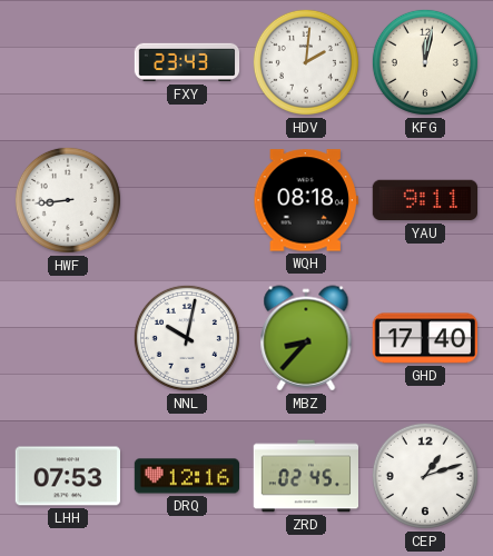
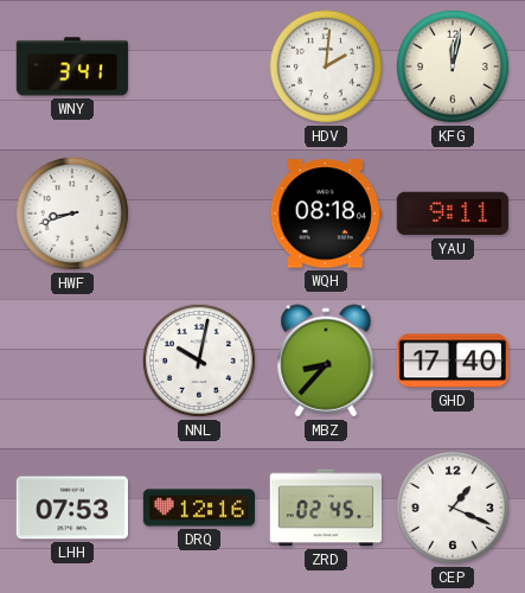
WNY: none -> 3:41
FXY: 23:43 -> none
HWF: 8:44 -> 8:42
CEP: 1:12 -> 1:19
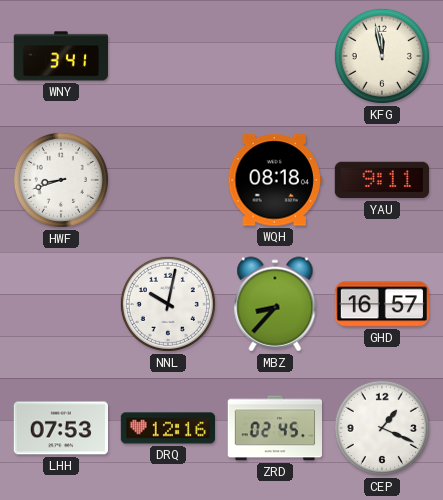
HDV: 2:01 -> none
KFG: 12:02 -> 11:58
GHD: 17:40 -> 16:57
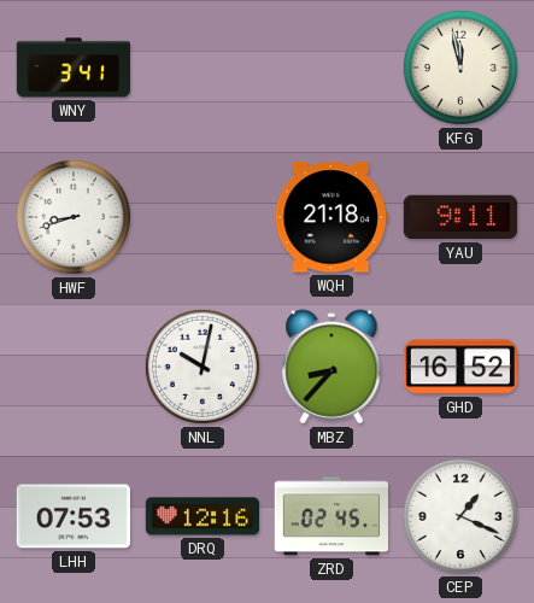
WQH: 08:18 -> 21:18
GHD: 16:57 -> 16:52
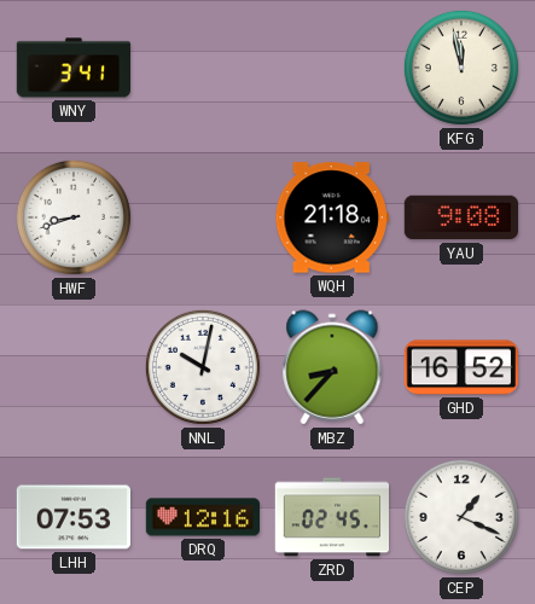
YAU: 9:11 -> 9:08
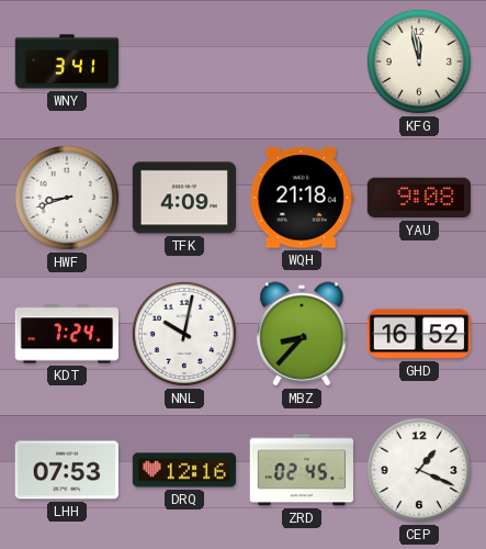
TFK: none -> 4:09
KDT: none -> 7:24
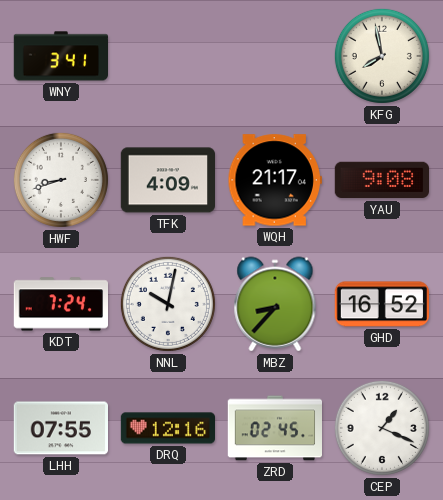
KFG: 11:58 -> 7:58
WQH: 21:18 -> 21:17
LHH: 07:53 -> 07:55
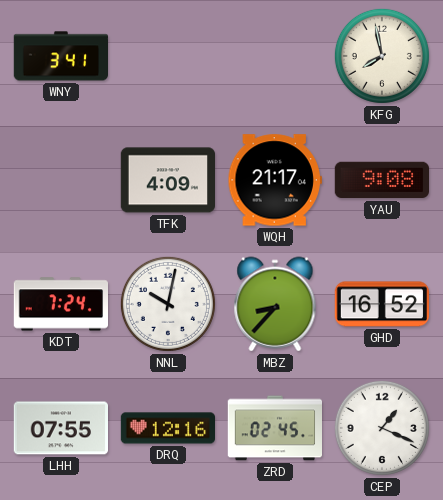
HWF: 8:42 -> none
